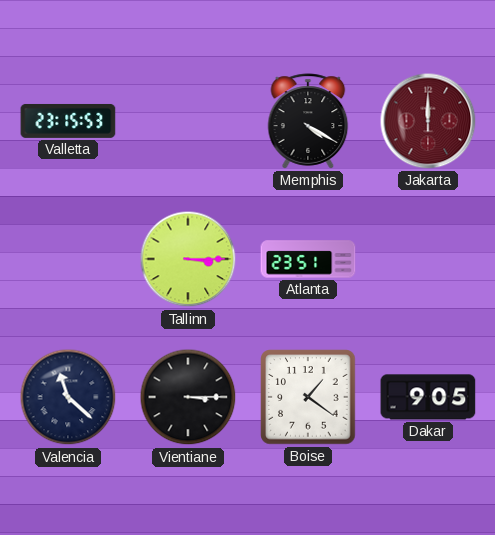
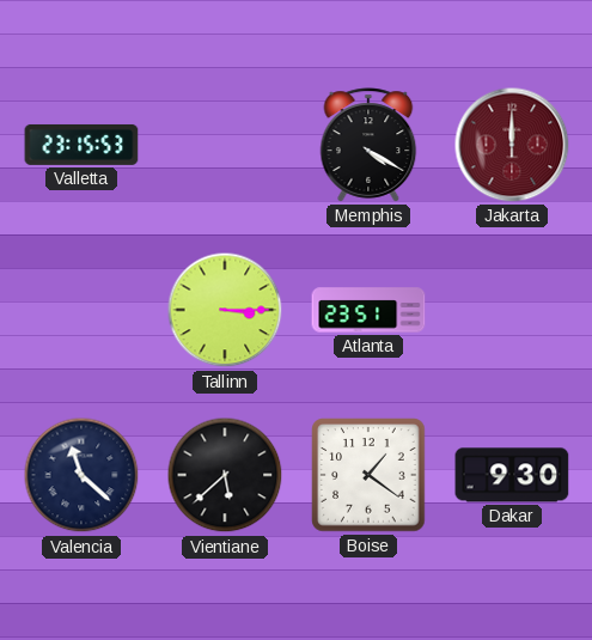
Vientiane: 3:15 -> 5:38
Dakar: 9:05 -> 9:30
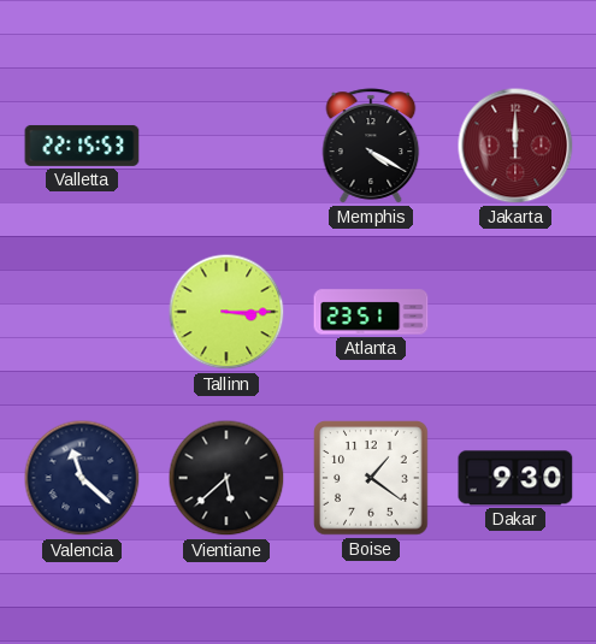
Valletta: 23:15 -> 22:15
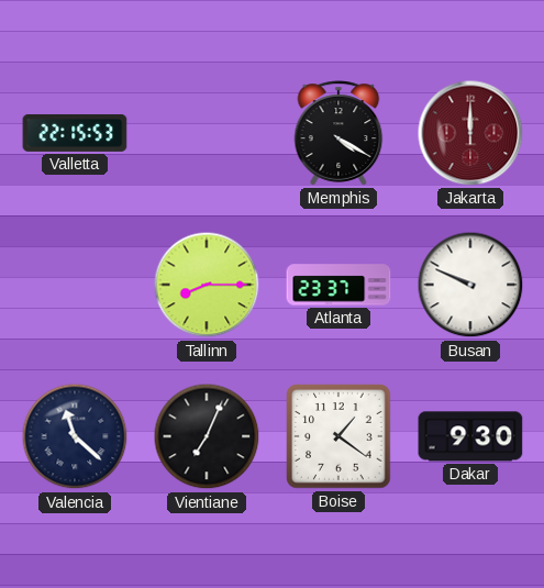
Tallinn: 3:15 -> 8:15
Atlanta: 23:51 -> 23:37
Busan: none -> 9:49
Vientiane: 5:38 -> 7:04
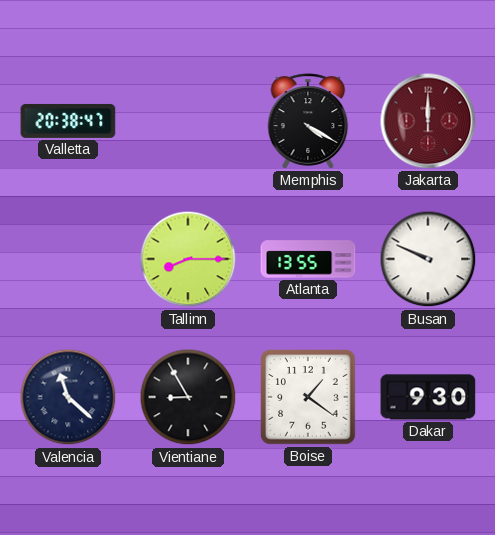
Valletta: 22:15 -> 20:38
Atlanta: 23:37 -> 13:55
Vientiane: 7:04 -> 8:55
